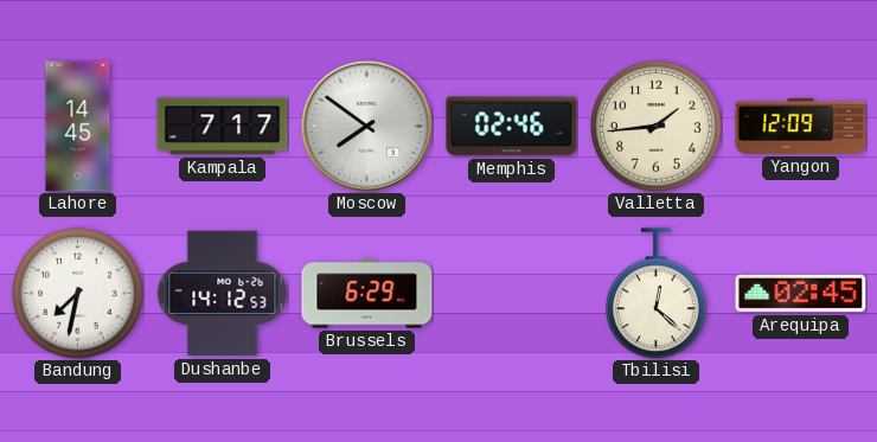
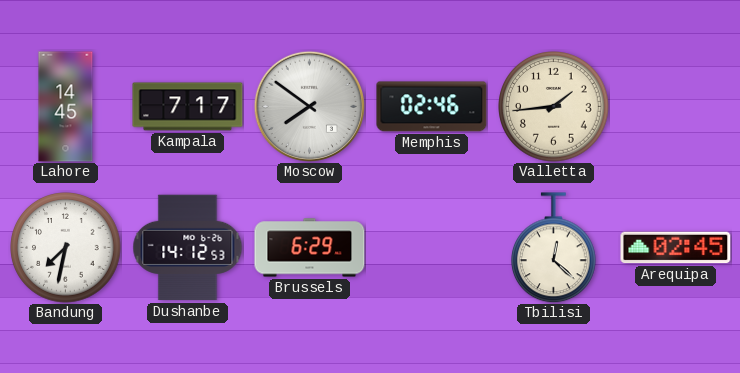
Yangon: 12:09 -> none
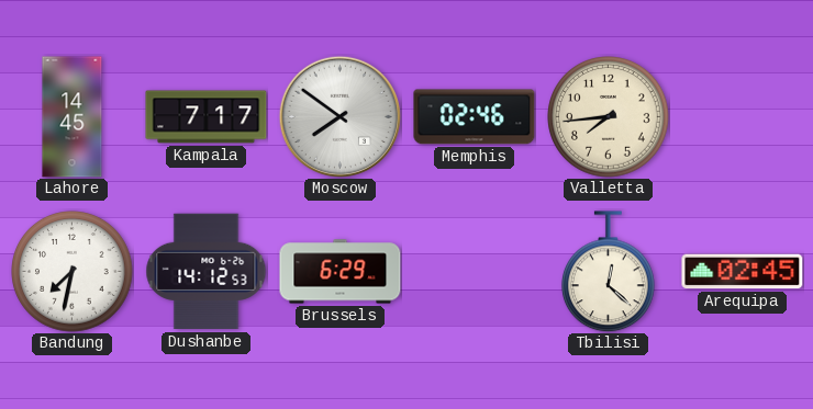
Valletta: 1:44 -> 7:44
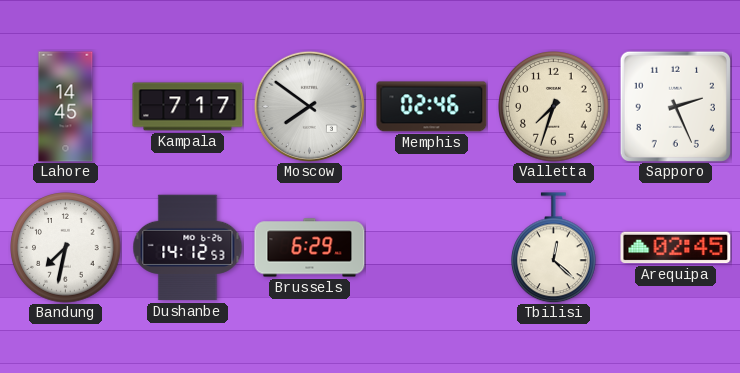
Valletta: 7:44 -> 7:33
Sapporo: none -> 2:26
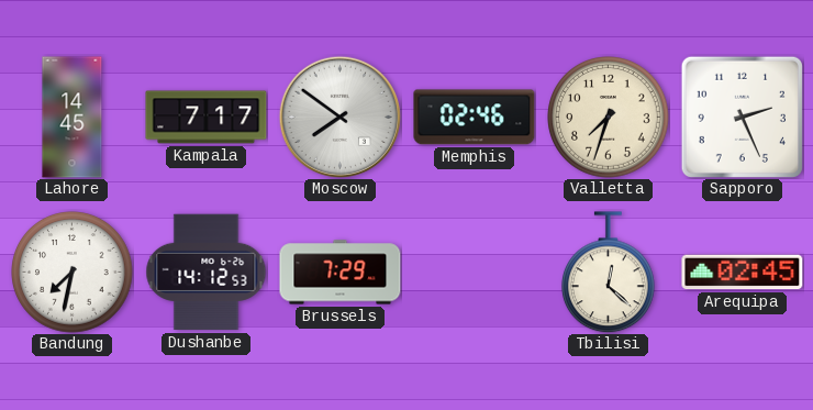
Brussels: 6:29 -> 7:29
